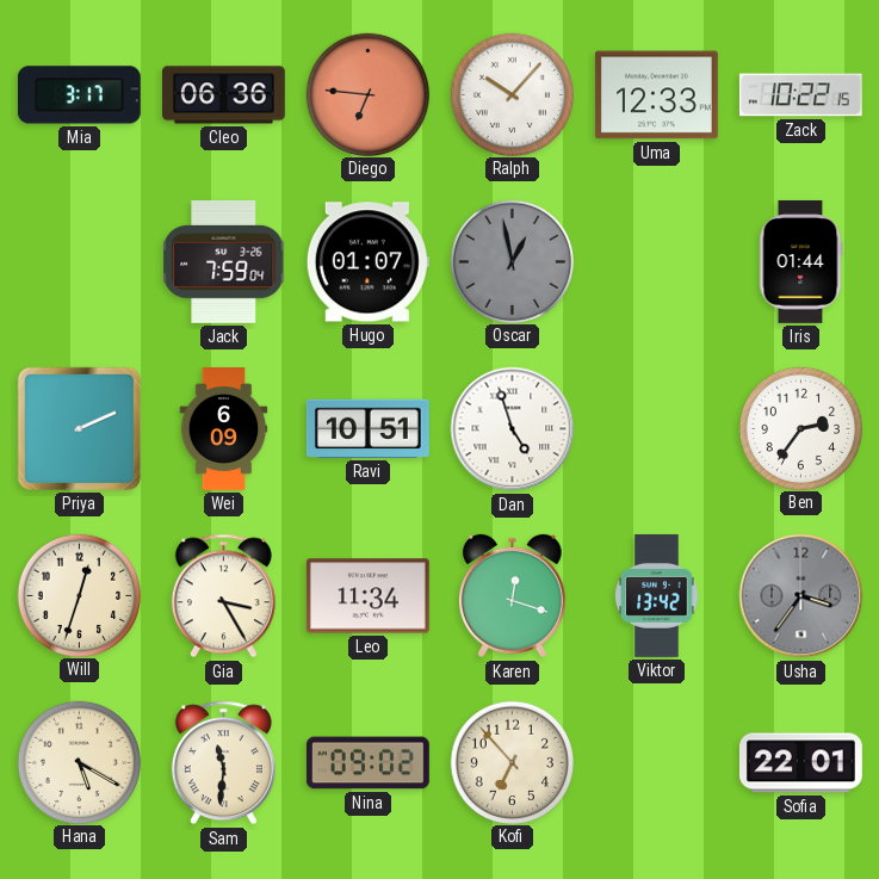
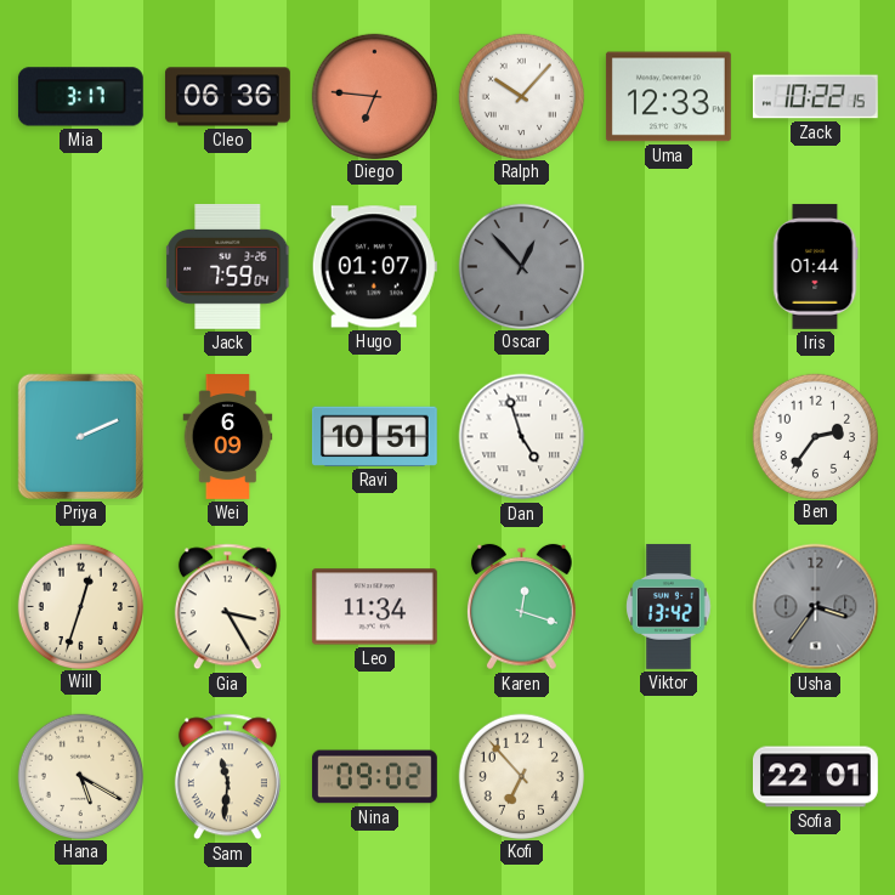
Oscar: 12:58 -> 12:53
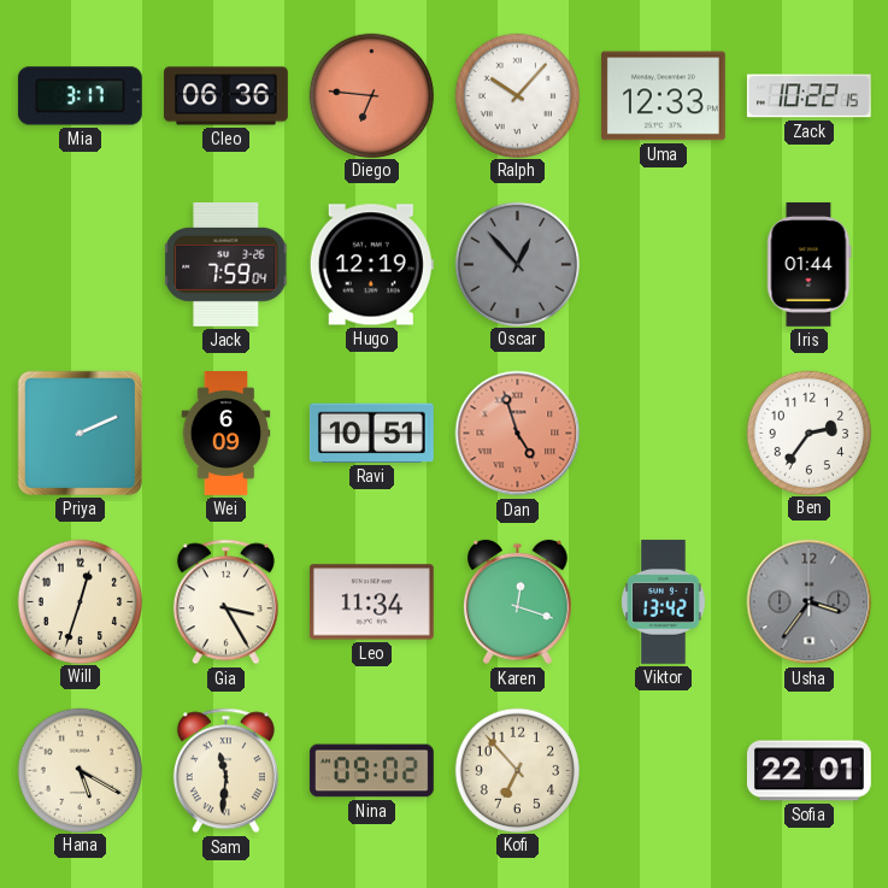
Hugo: 01:07 -> 12:19
Dan dial: white -> salmon
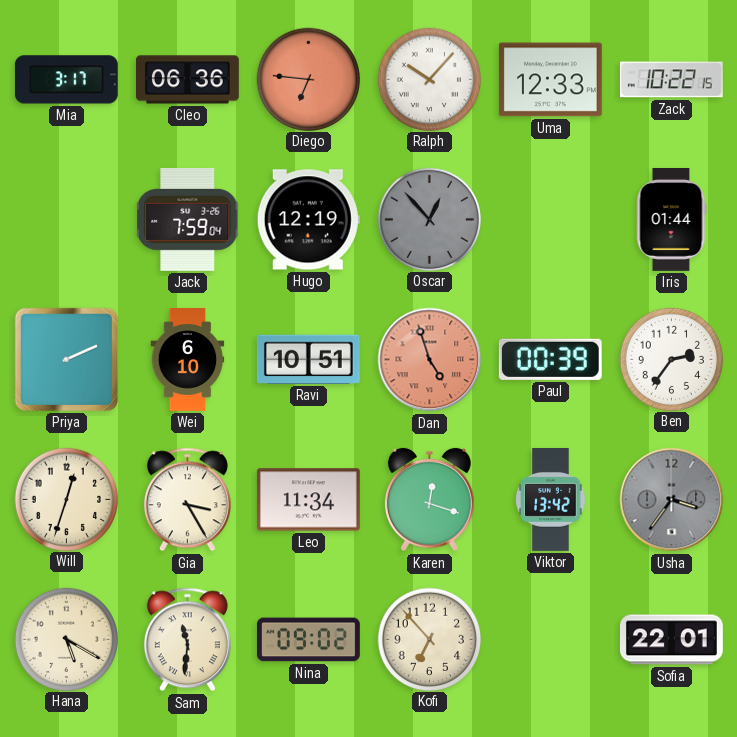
Wei: 6:09 -> 6:10
Paul: none -> 00:39
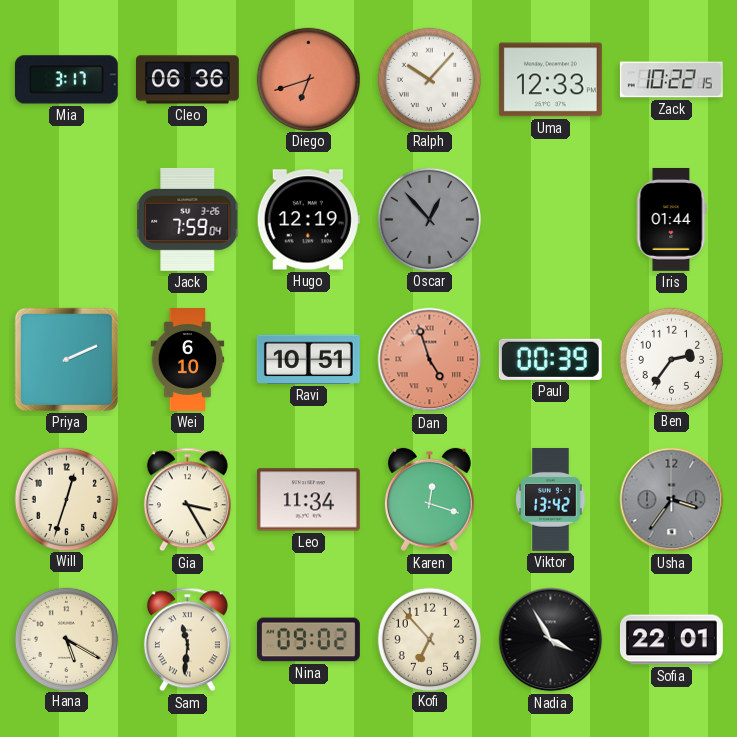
Diego: 6:46 -> 6:42
Nadia: none -> 3:55
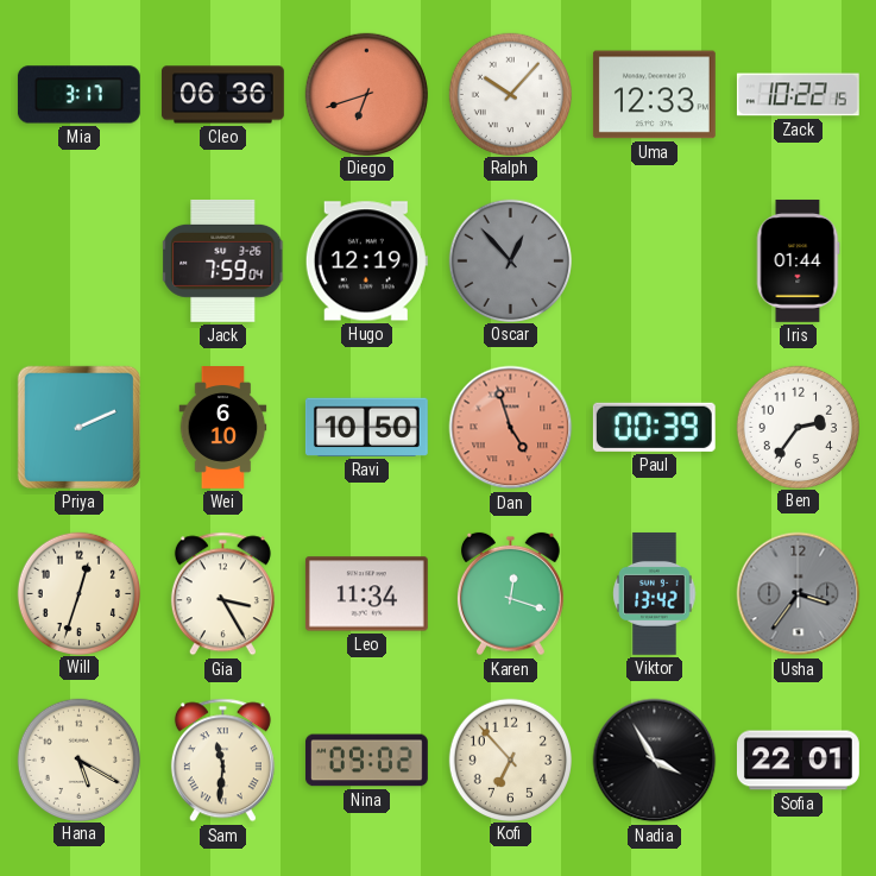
Ravi: 10:51 -> 10:50
